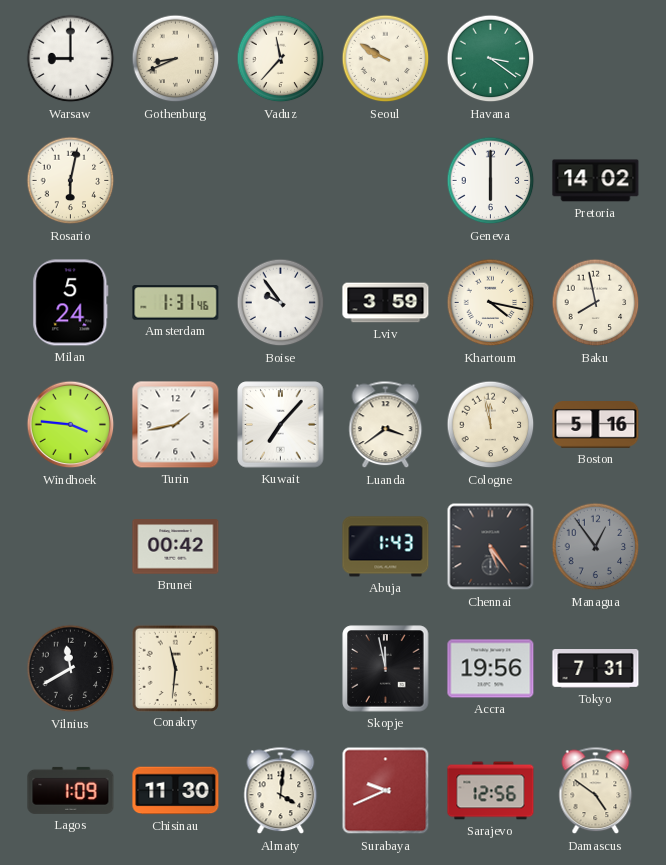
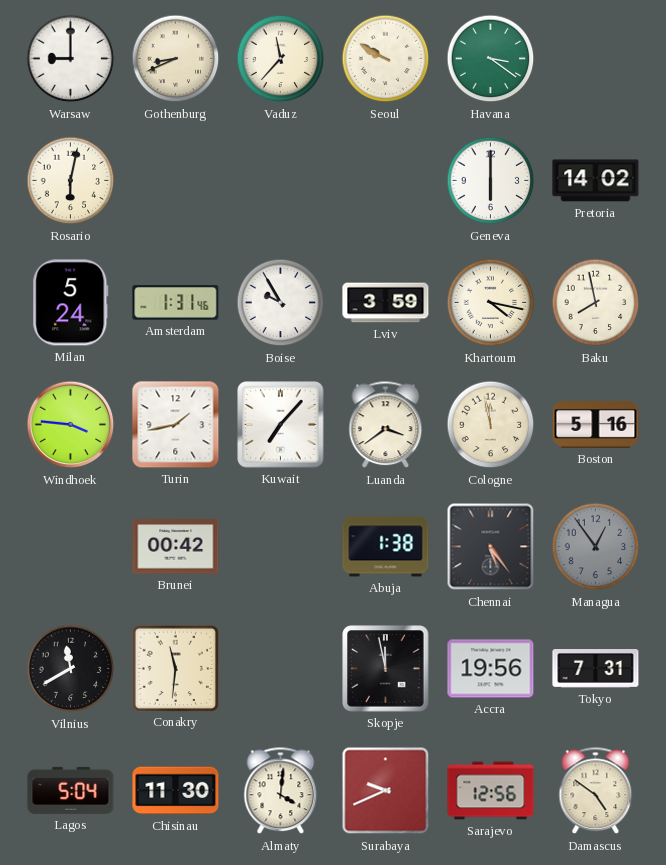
Boise: 9:54 -> 9:55
Abuja: 1:43 -> 1:38
Lagos: 1:09 -> 5:04
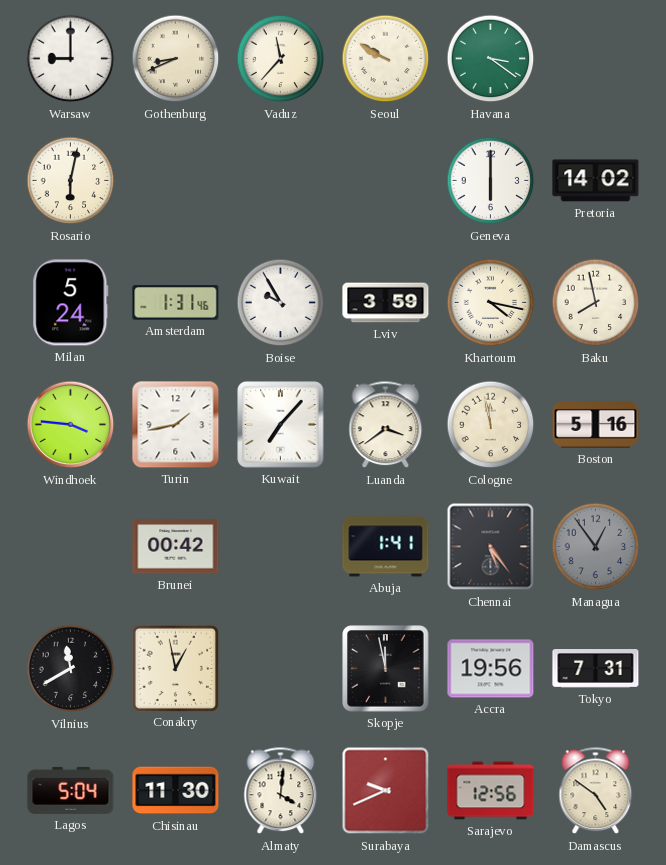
Abuja: 1:38 -> 1:41
Conakry: 11:31 -> 12:58
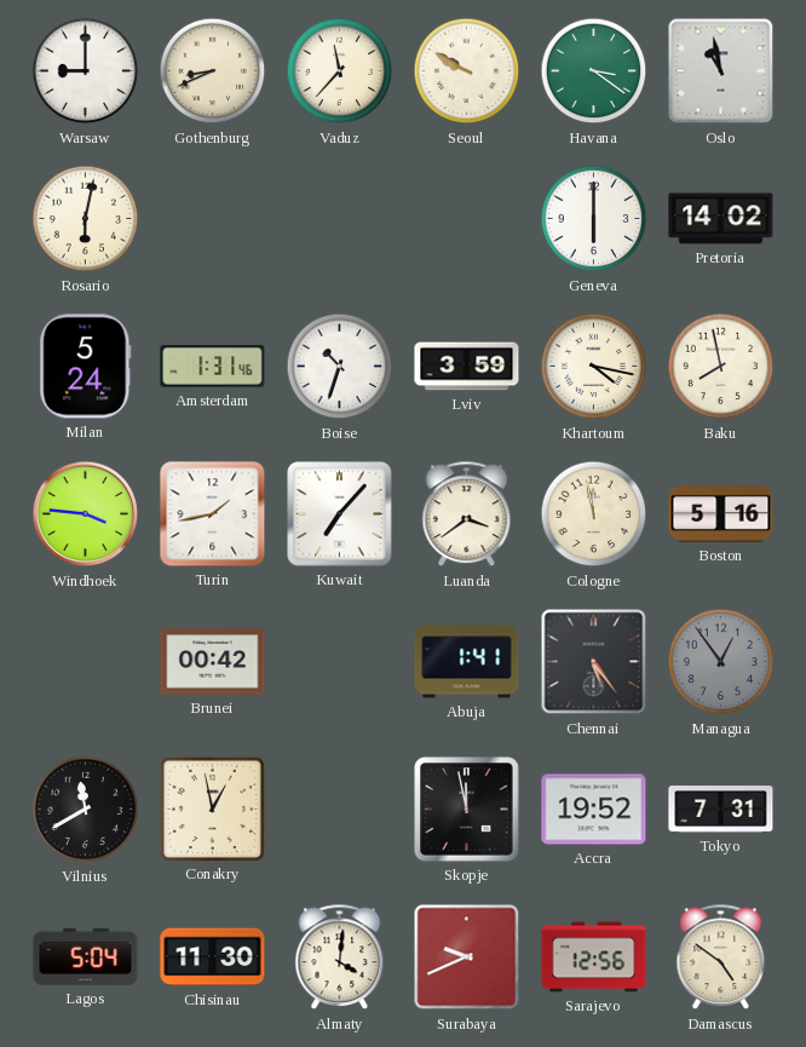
Oslo: none -> 10:58
Boise: 9:55 -> 10:33
Accra: 19:56 -> 19:52
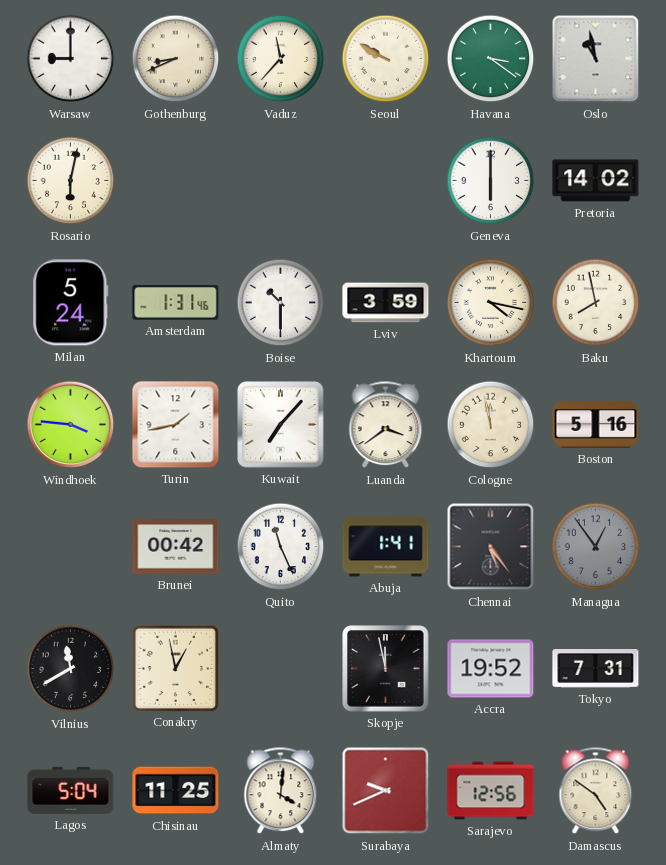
Boise: 10:33 -> 10:30
Quito: none -> 11:26
Chisinau: 11:30 -> 11:25
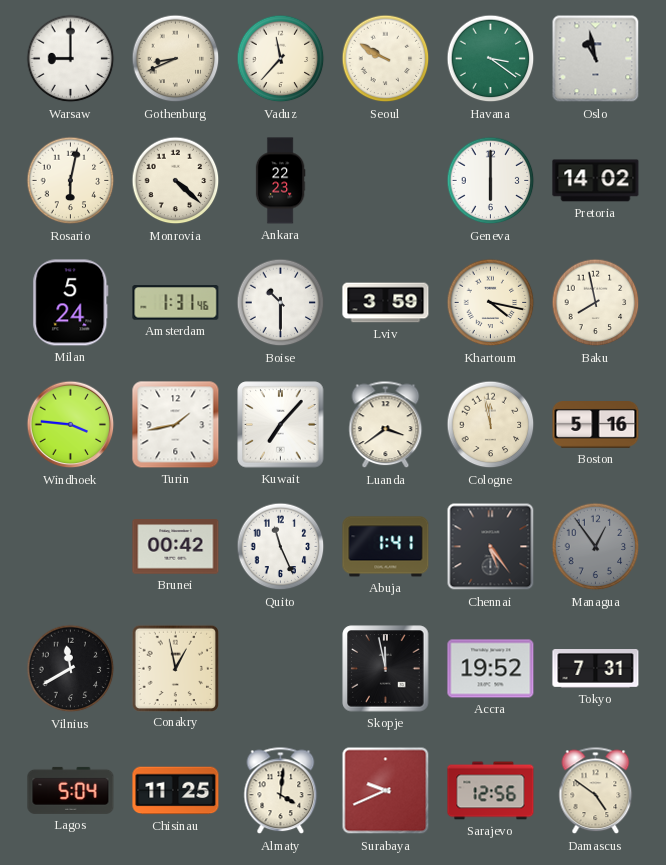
Monrovia: none -> 4:22
Ankara: none -> 22:23
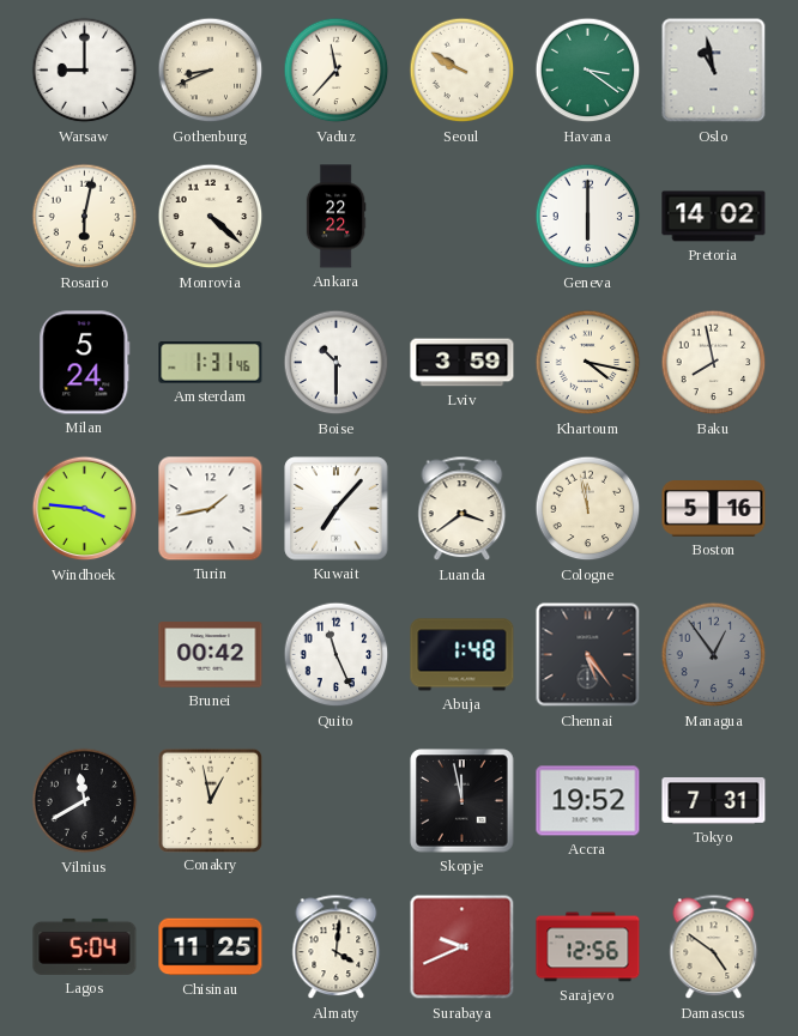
Ankara: 22:23 -> 22:22
Abuja: 1:41 -> 1:48
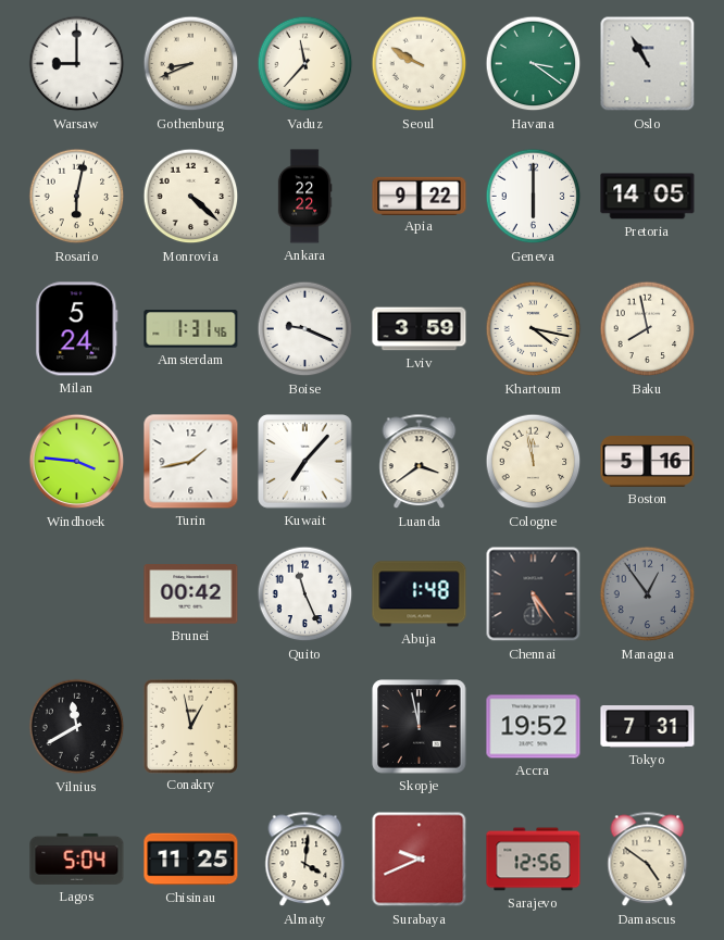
Oslo: 10:58 -> 10:55
Apia: none -> 9:22
Pretoria: 14:02 -> 14:05
Boise: 10:30 -> 9:19
